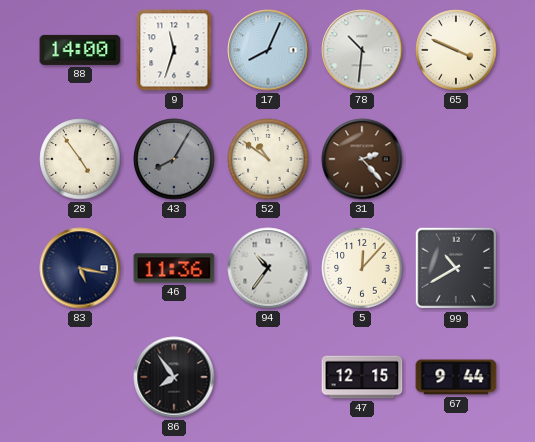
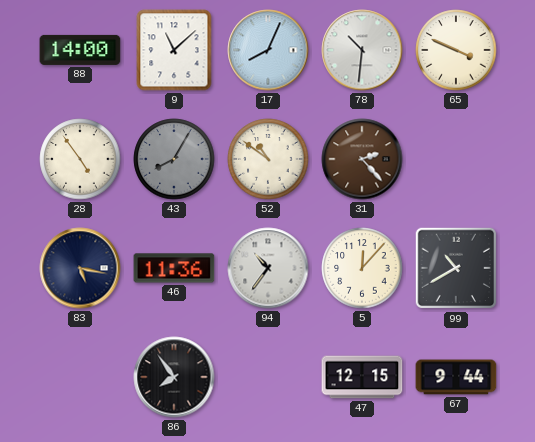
9: 11:33 -> 11:08
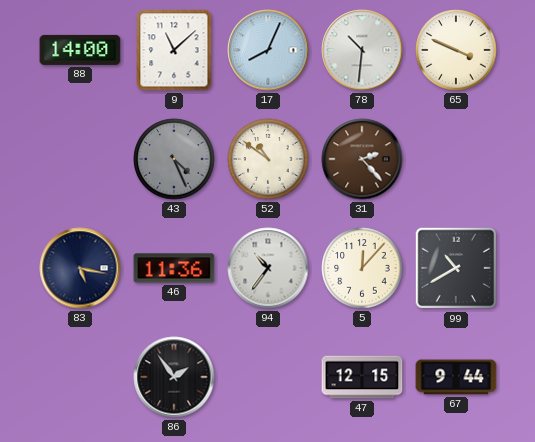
28: 4:54 -> none
43: 8:05 -> 4:26
86: 7:54 -> 1:54
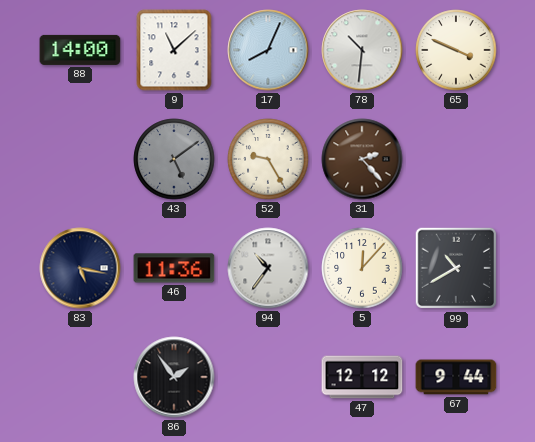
43: 4:26 -> 5:09
52: 10:51 -> 9:25
47: 12:15 -> 12:12
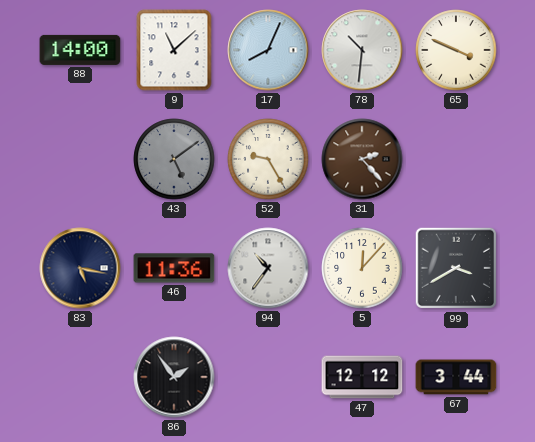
99: 10:40 -> 3:40
67: 9:44 -> 3:44
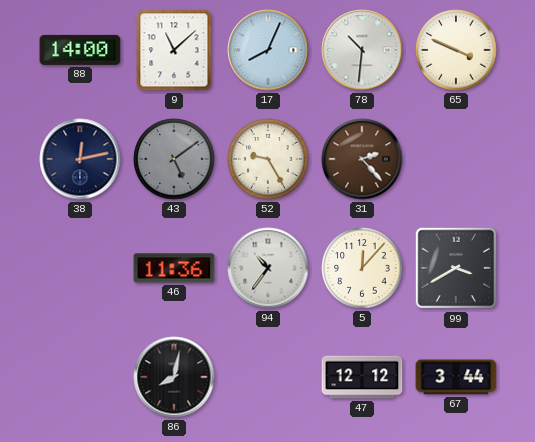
38: none -> 12:13
83: 5:17 -> none
86: 1:54 -> 8:02
